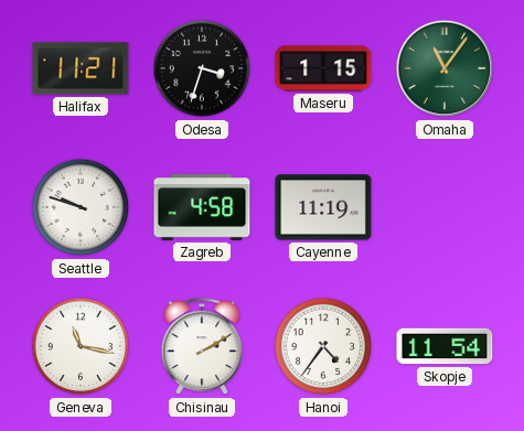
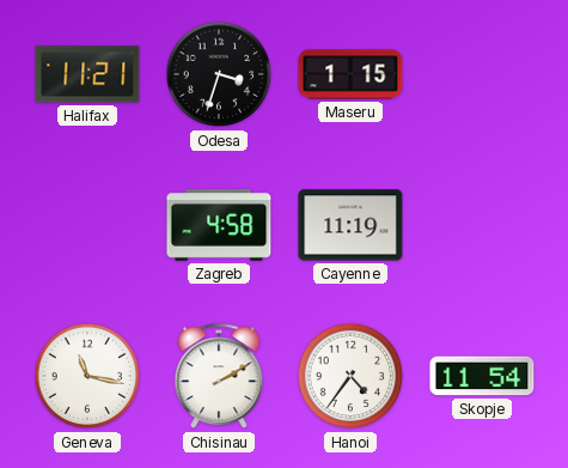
Omaha: 11:06 -> none
Seattle: 9:48 -> none
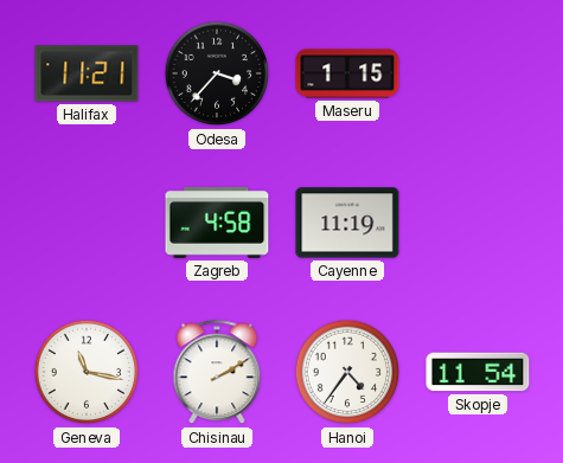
Odesa: 3:33 -> 3:37
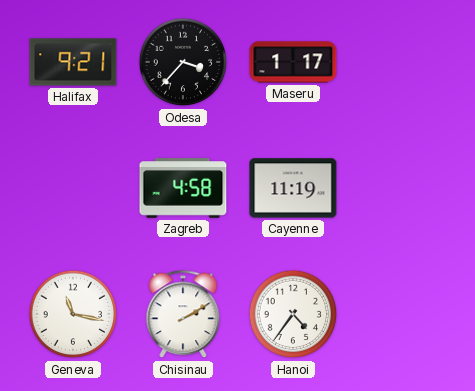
Halifax: 11:21 -> 9:21
Maseru: 1:15 -> 1:17
Skopje: 11:54 -> none
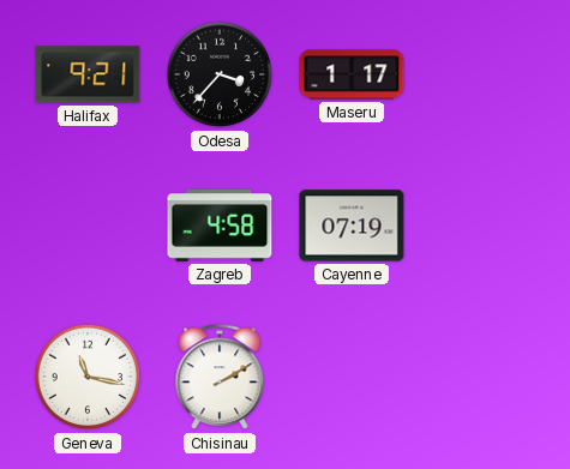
Cayenne: 11:19 -> 07:19
Hanoi: 4:36 -> none
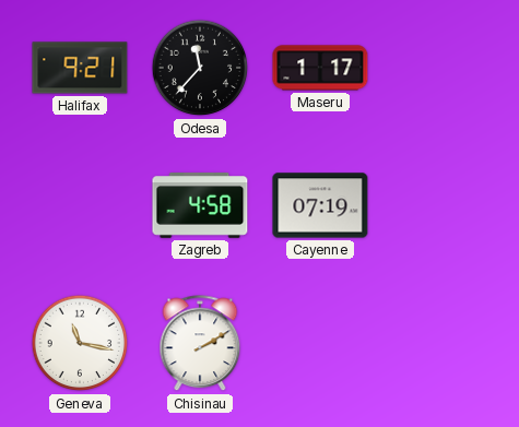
Odesa: 3:37 -> 11:37
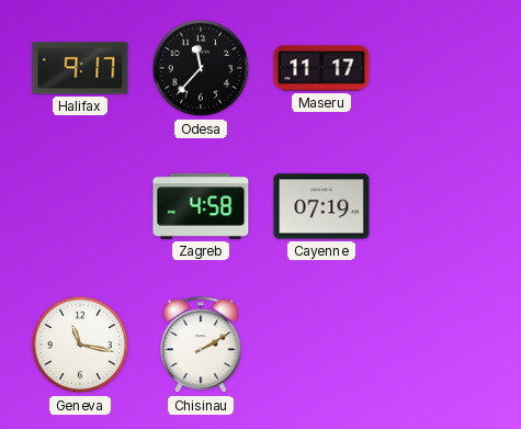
Halifax: 9:21 -> 9:17
Maseru: 1:17 -> 11:17
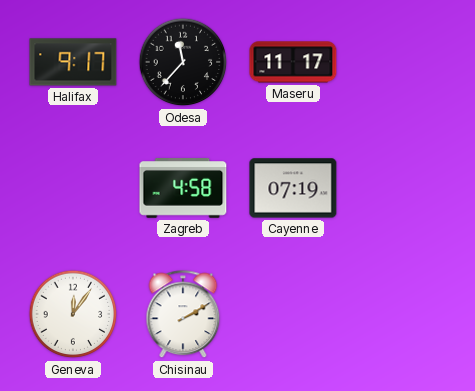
Geneva: 11:17 -> 12:06
